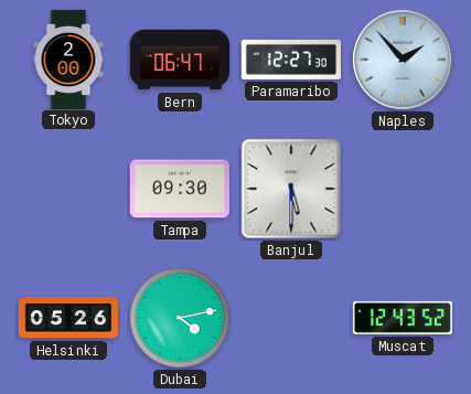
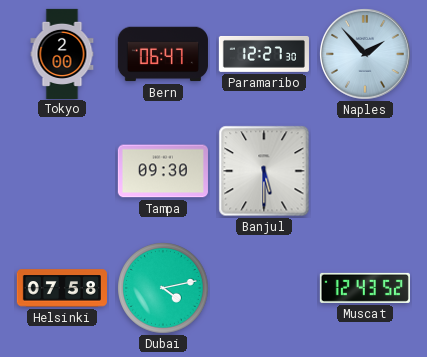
Helsinki: 05:26 -> 07:58
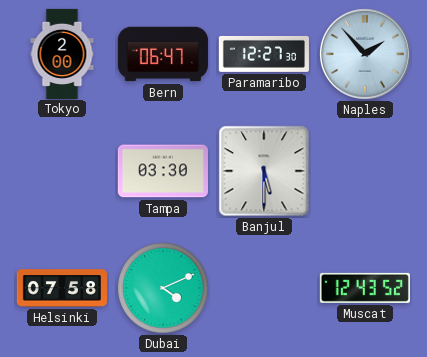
Tampa: 09:30 -> 03:30
Dubai: 4:13 -> 4:11
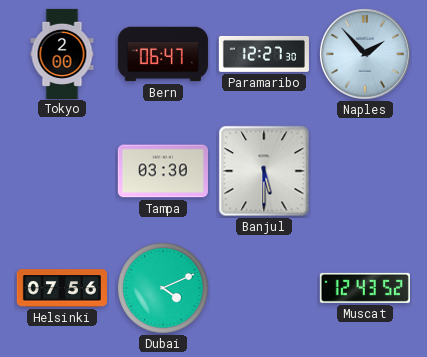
Helsinki: 07:58 -> 07:56
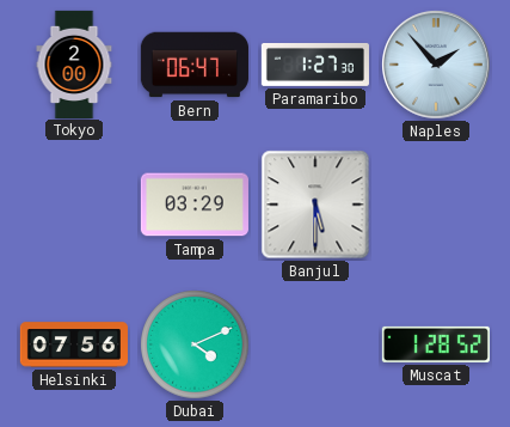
Paramaribo: 12:27 -> 1:27
Tampa: 03:30 -> 03:29
Muscat: 12:43 -> 1:28
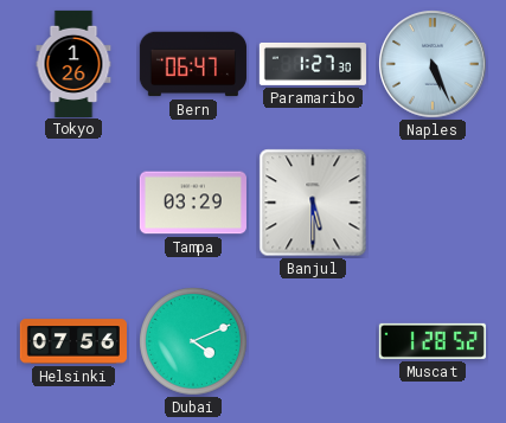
Tokyo: 2:00 -> 1:26
Naples: 1:53 -> 5:26
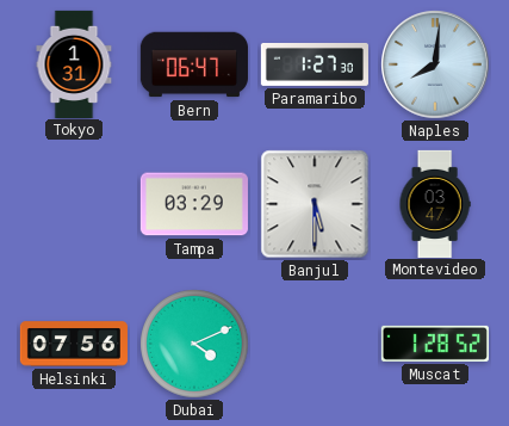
Tokyo: 1:26 -> 1:31
Naples: 5:26 -> 8:01
Montevideo: none -> 03:47
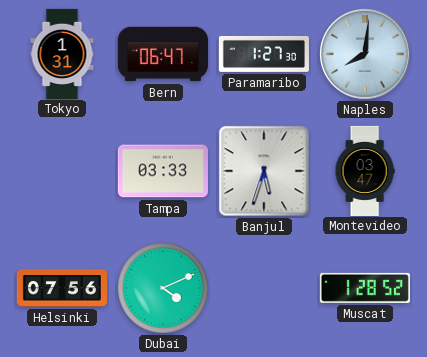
Tampa: 03:29 -> 03:33
Banjul: 5:30 -> 5:33
